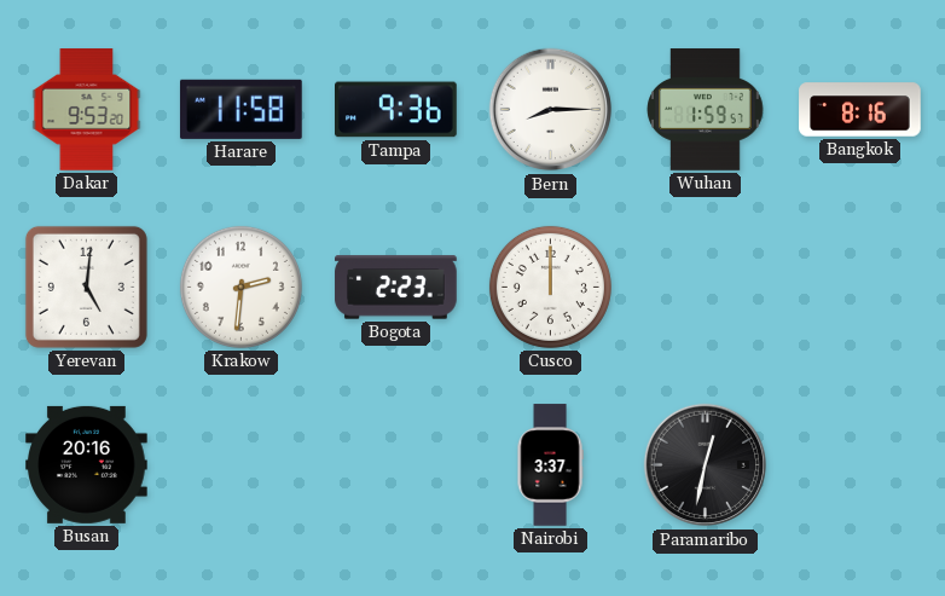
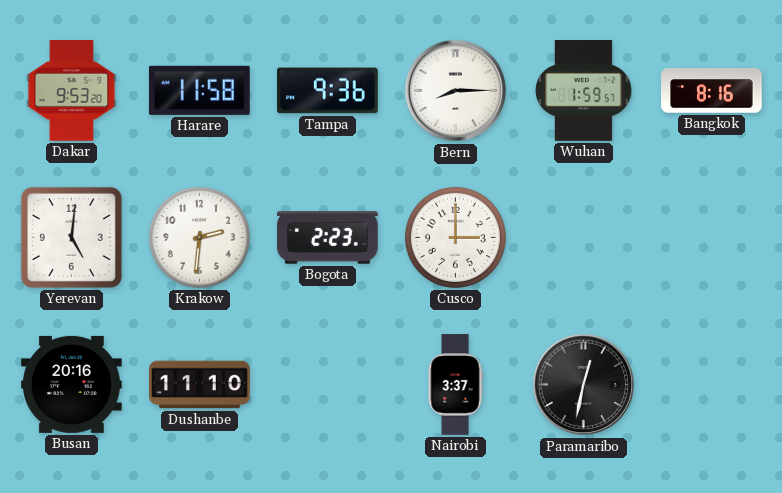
Cusco: 12:00 -> 3:00
Dushanbe: none -> 11:10
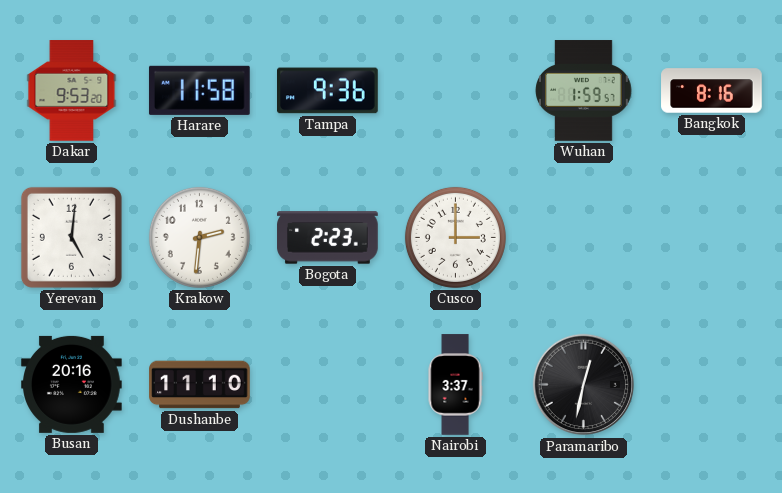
Bern: 8:15 -> none
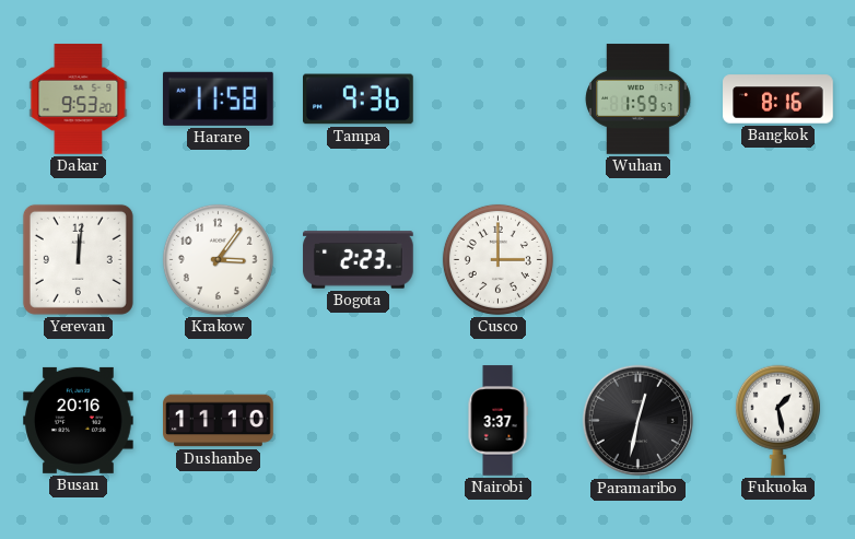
Yerevan: 5:01 -> 12:01
Krakow: 2:31 -> 3:06
Fukuoka: none -> 1:28
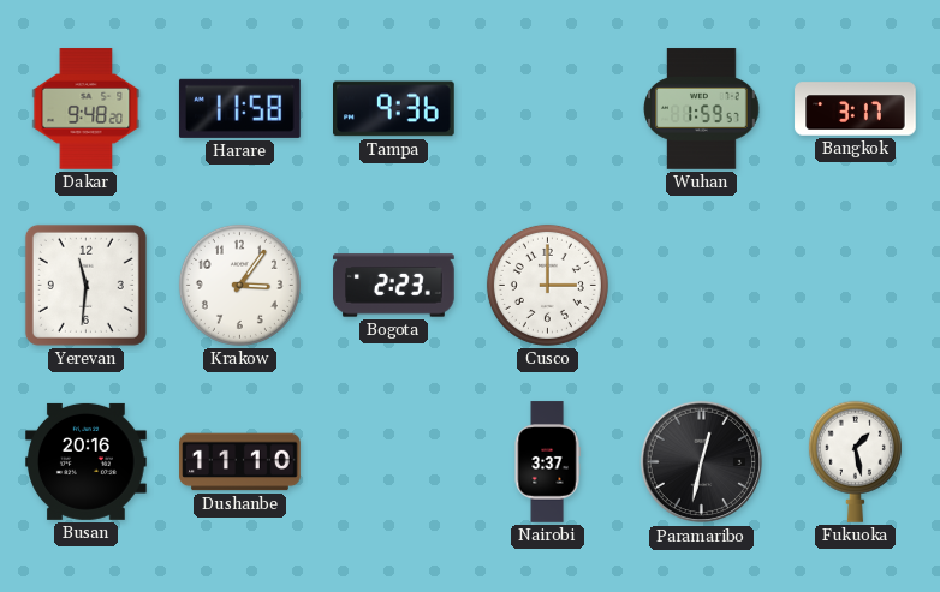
Dakar: 9:53 -> 9:48
Bangkok: 8:16 -> 3:17
Yerevan: 12:01 -> 11:31
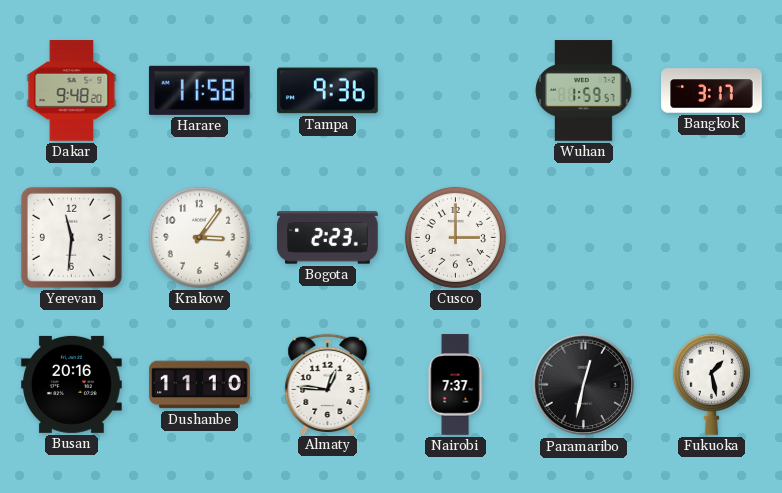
Almaty: none -> 12:46
Nairobi: 3:37 -> 7:37
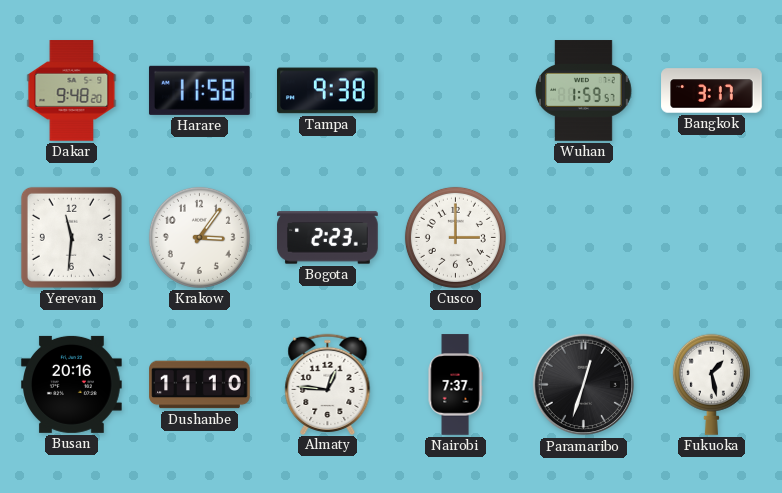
Tampa: 9:36 -> 9:38
Paramaribo: 12:32 -> 12:33
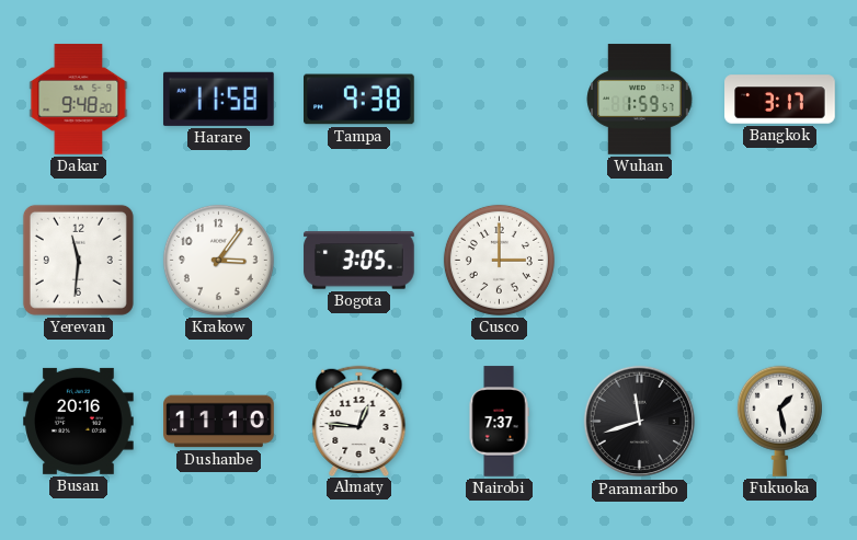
Bogota: 2:23 -> 3:05
Paramaribo: 12:33 -> 11:42
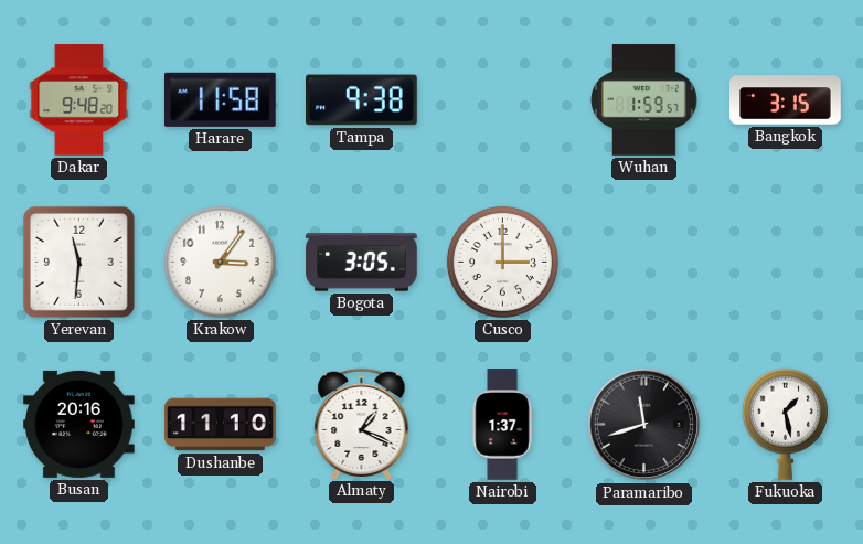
Bangkok: 3:17 -> 3:15
Almaty: 12:46 -> 1:19
Nairobi: 7:37 -> 1:37
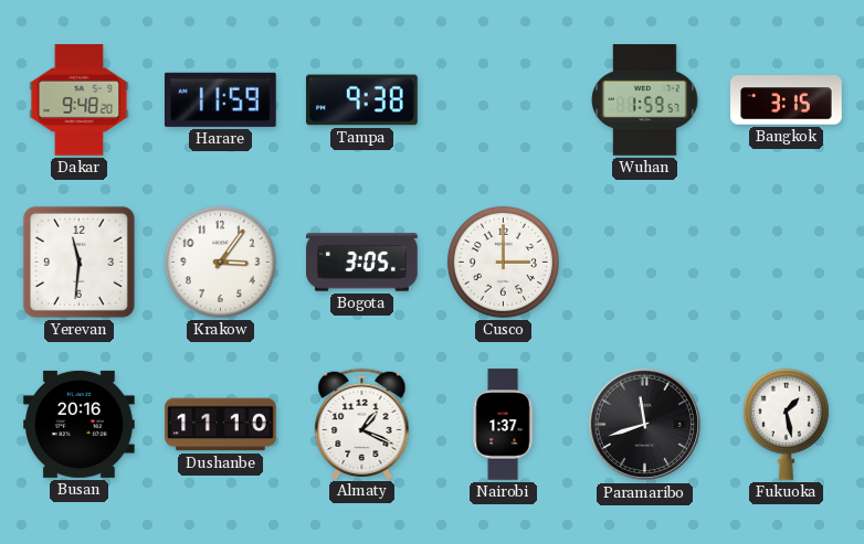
Harare: 11:58 -> 11:59
